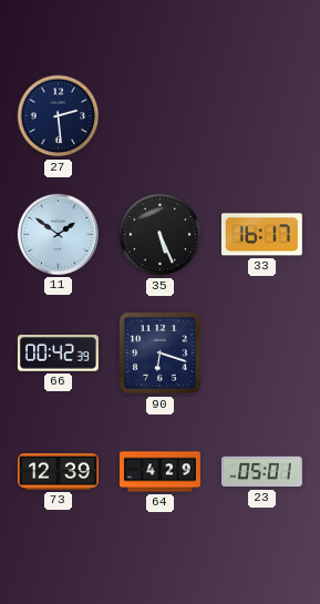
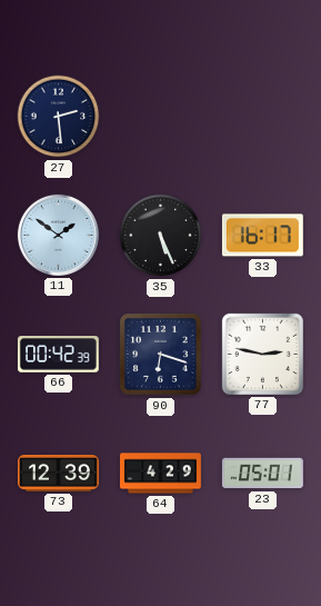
77: none -> 2:47
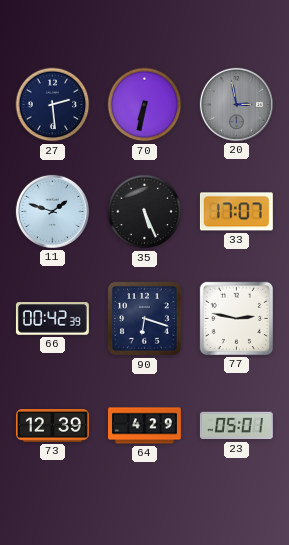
70: none -> 6:32
20: none -> 2:58
11: 1:51 -> 1:48
33: 16:17 -> 17:07
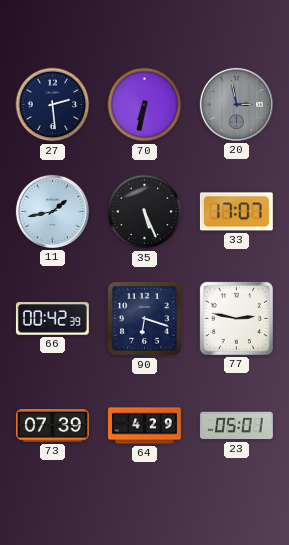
11: 1:48 -> 1:43
73: 12:39 -> 07:39
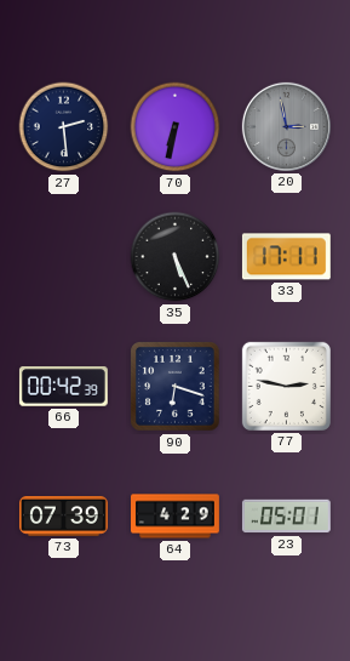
11: 1:43 -> none
33: 17:07 -> 17:11
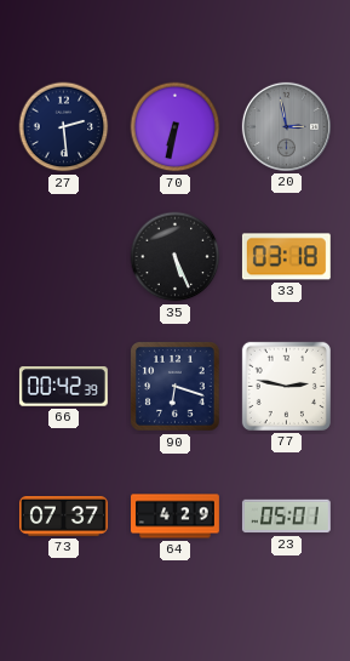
33: 17:11 -> 03:18
73: 07:39 -> 07:37
